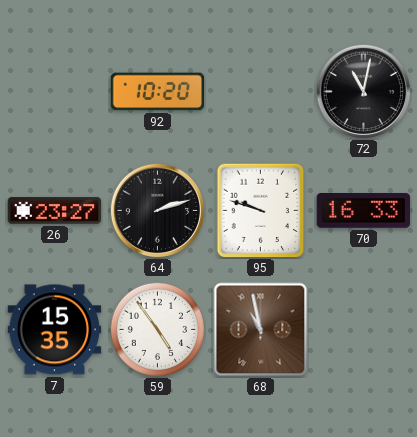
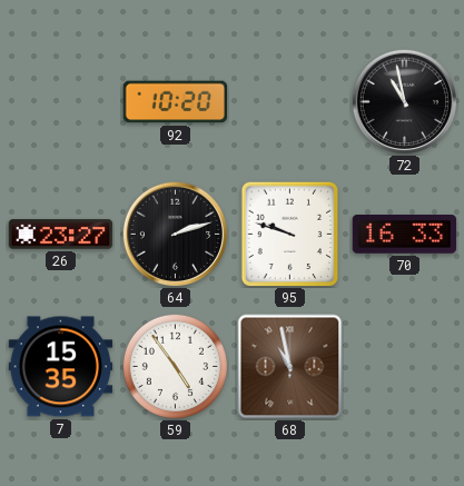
72: 11:02 -> 10:58
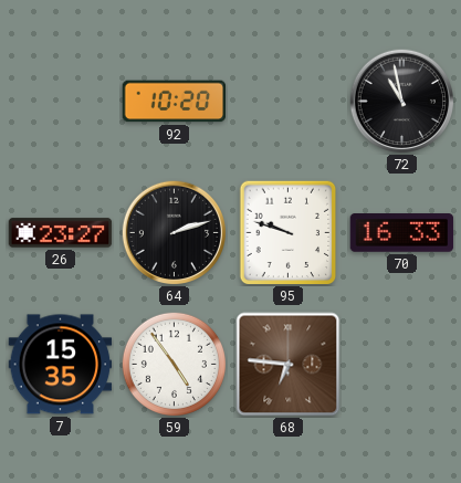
68: 10:58 -> 6:46
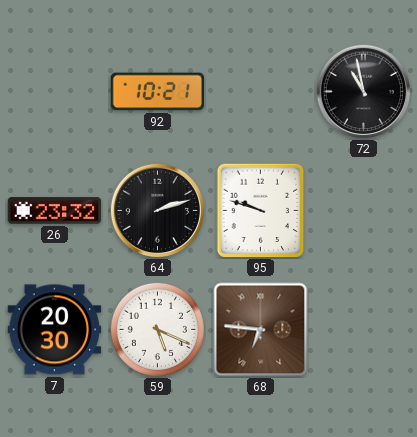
92: 10:20 -> 10:21
26: 23:27 -> 23:32
70: 16:33 -> none
7: 15:35 -> 20:30
59: 4:54 -> 5:19
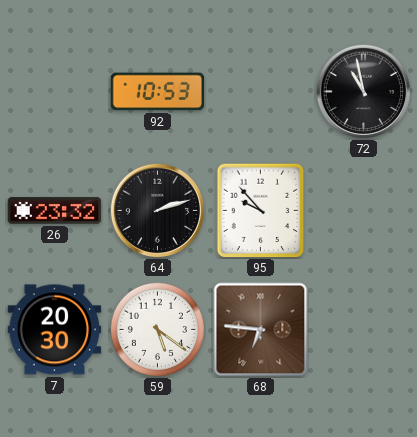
92: 10:21 -> 10:53
95: 9:48 -> 9:53
59: 5:19 -> 5:21
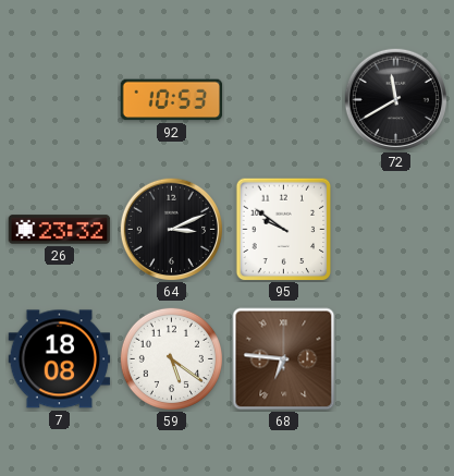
72: 10:58 -> 11:40
64: 2:12 -> 3:11
95: 9:53 -> 9:51
7: 20:30 -> 18:08
